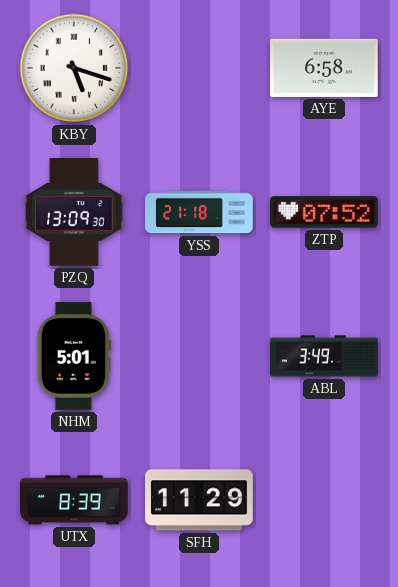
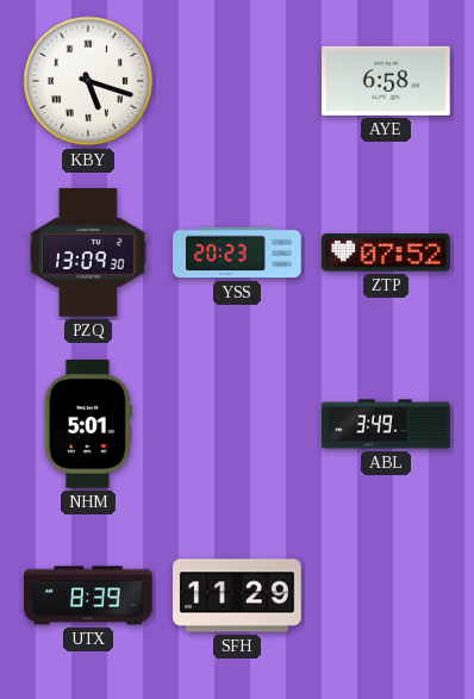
YSS: 21:18 -> 20:23
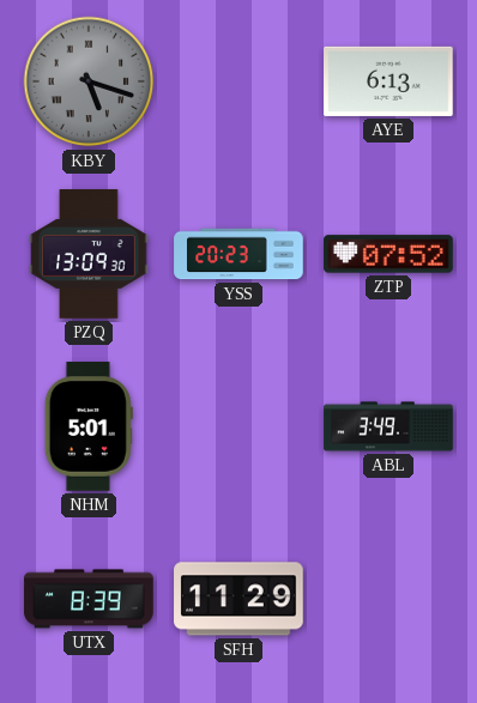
KBY dial: white -> grey
AYE: 6:58 -> 6:13
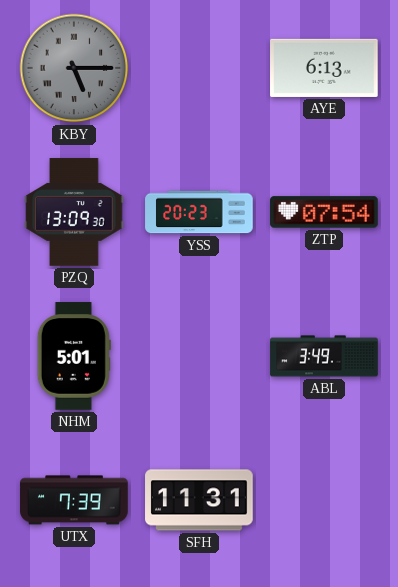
KBY: 5:18 -> 5:15
ZTP: 07:52 -> 07:54
UTX: 8:39 -> 7:39
SFH: 11:29 -> 11:31
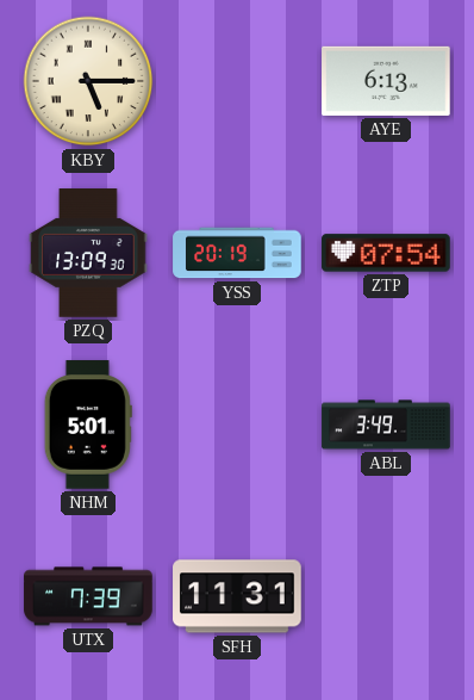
KBY dial: grey -> cream
YSS: 20:23 -> 20:19
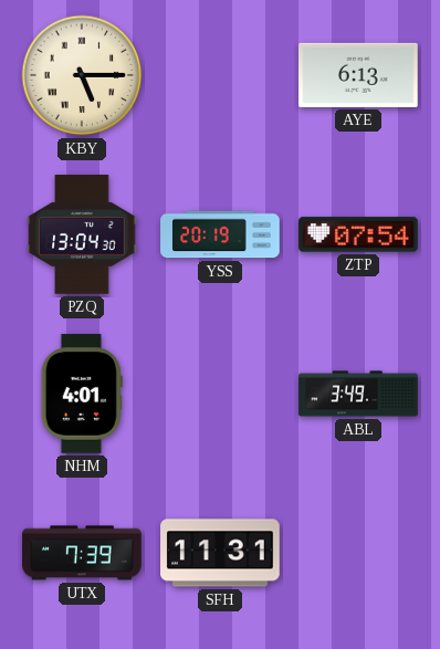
PZQ: 13:09 -> 13:04
NHM: 5:01 -> 4:01
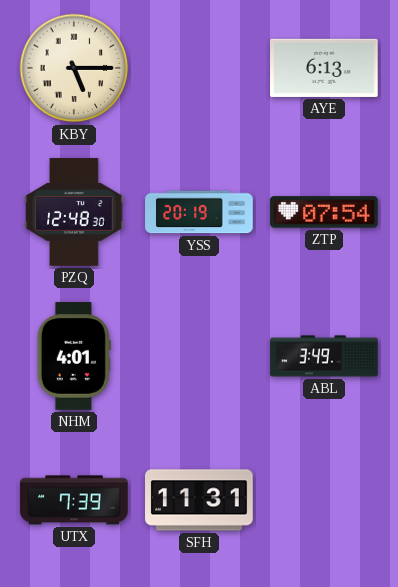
PZQ: 13:04 -> 12:48
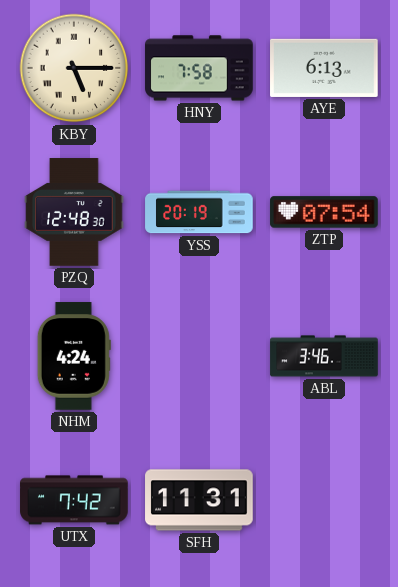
HNY: none -> 7:58
NHM: 4:01 -> 4:24
ABL: 3:49 -> 3:46
UTX: 7:39 -> 7:42
